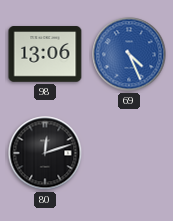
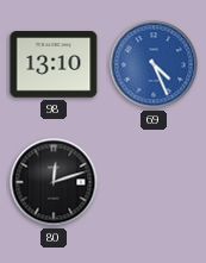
98: 13:06 -> 13:10
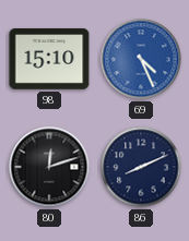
98: 13:10 -> 15:10
86: none -> 8:11
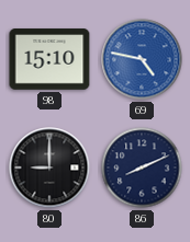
69: 4:26 -> 4:47
80: 12:12 -> 9:00
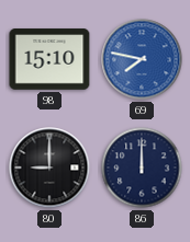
69: 4:47 -> 7:47
86: 8:11 -> 12:00
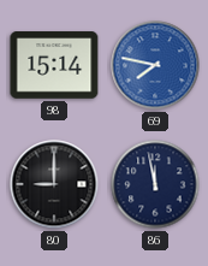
98: 15:10 -> 15:14
86: 12:00 -> 11:58
